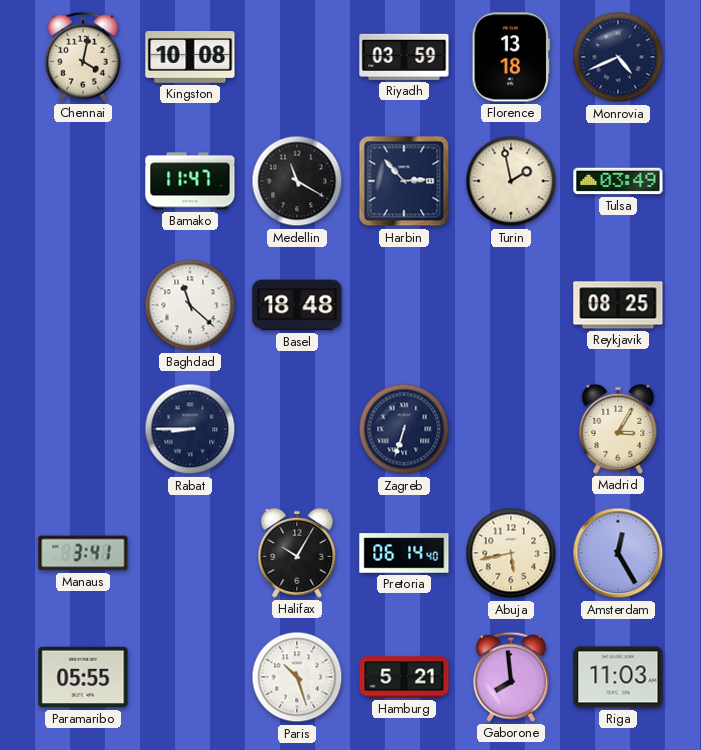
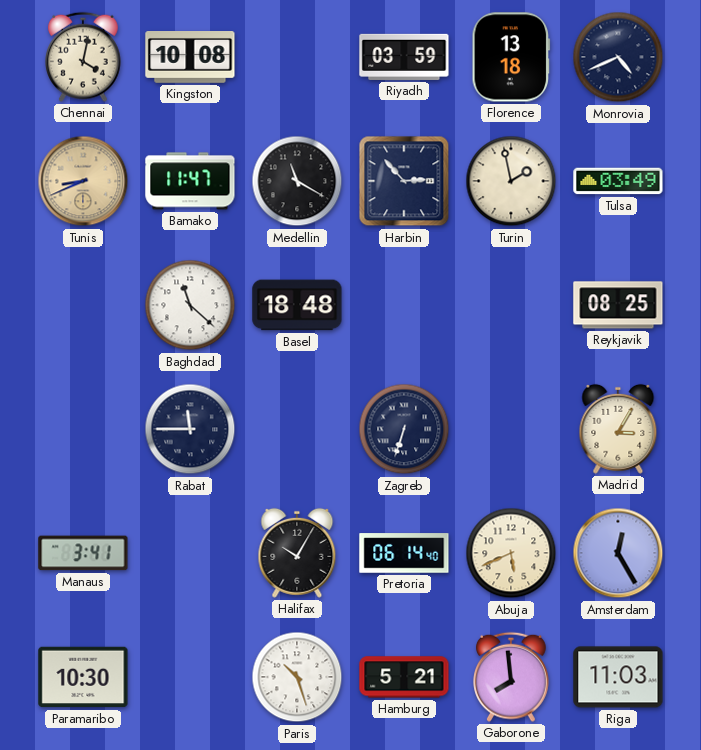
Tunis: none -> 8:41
Rabat: 8:45 -> 11:45
Abuja: 5:43 -> 5:41
Paramaribo: 05:55 -> 10:30
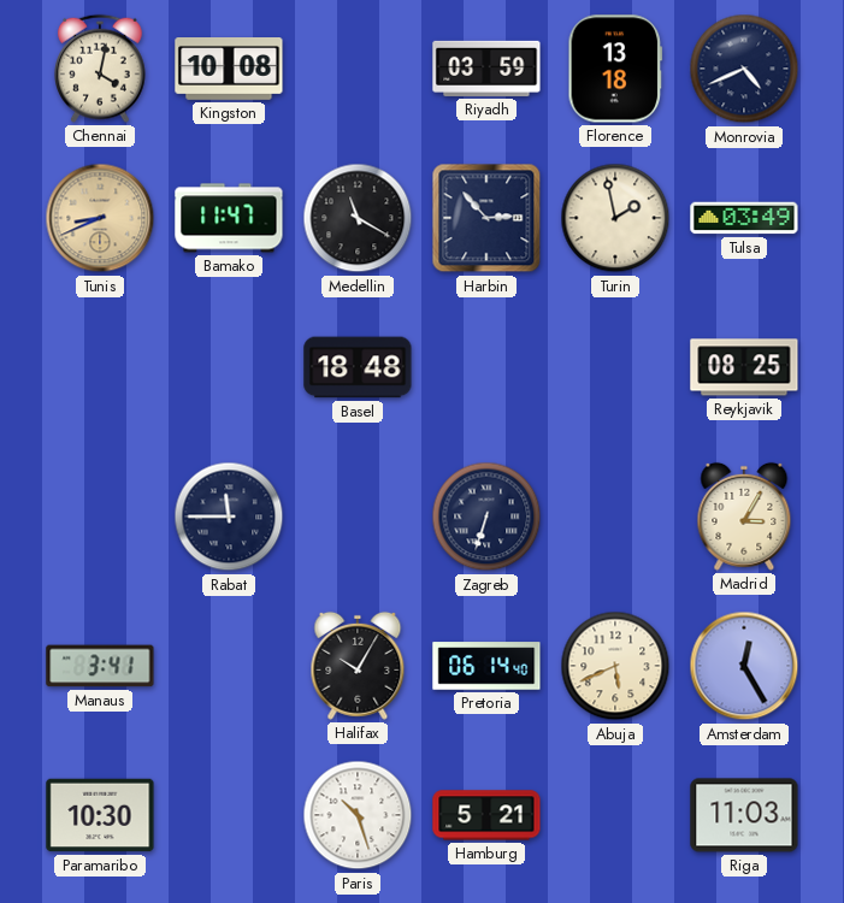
Baghdad: 11:22 -> none
Gaborone: 7:59 -> none
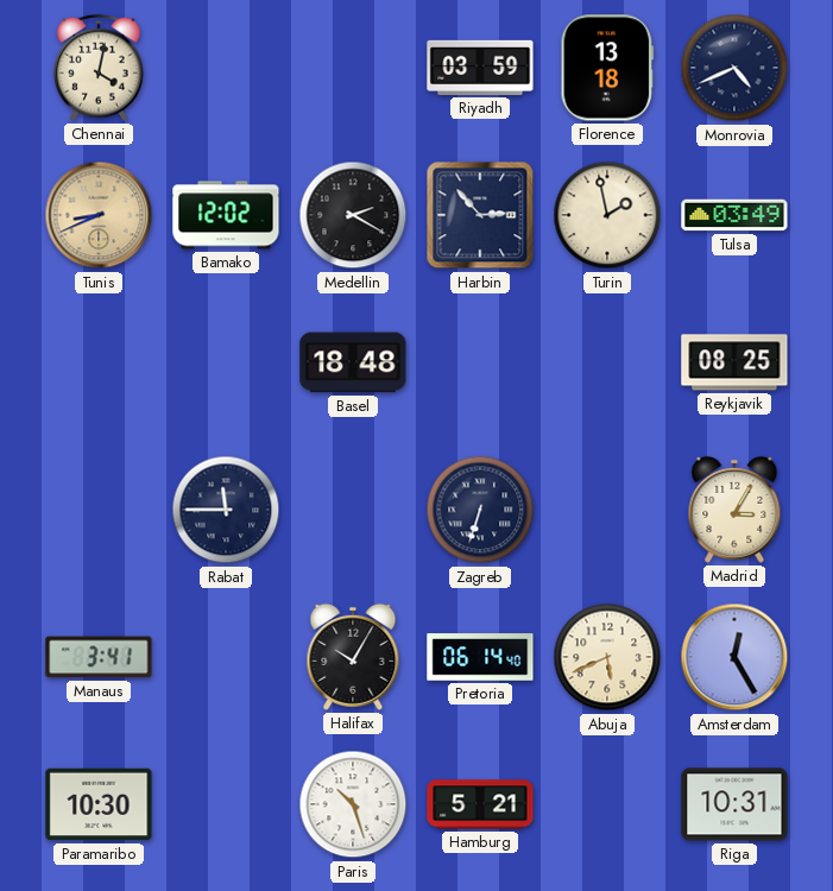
Kingston: 10:08 -> none
Bamako: 11:47 -> 12:02
Medellin: 11:20 -> 2:20
Riga: 11:03 -> 10:31
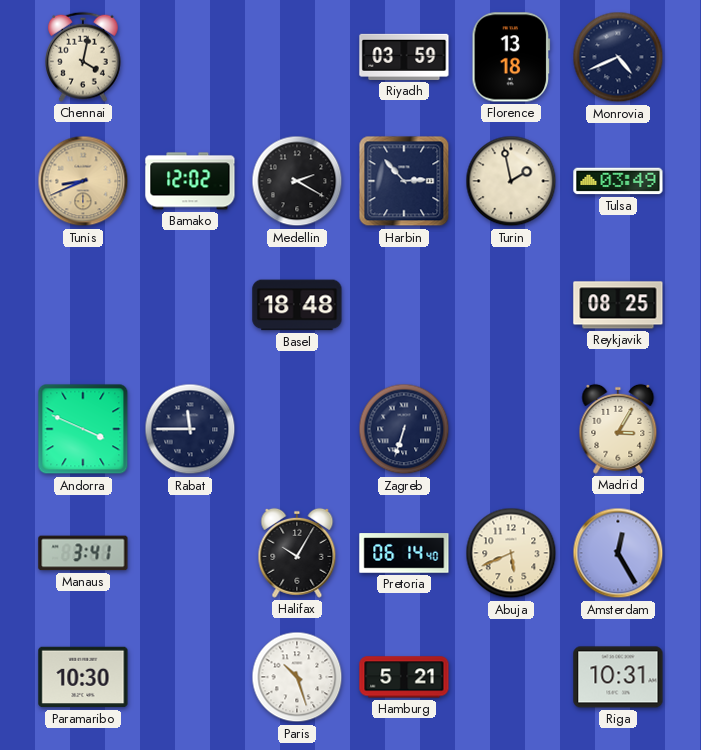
Andorra: none -> 3:49
